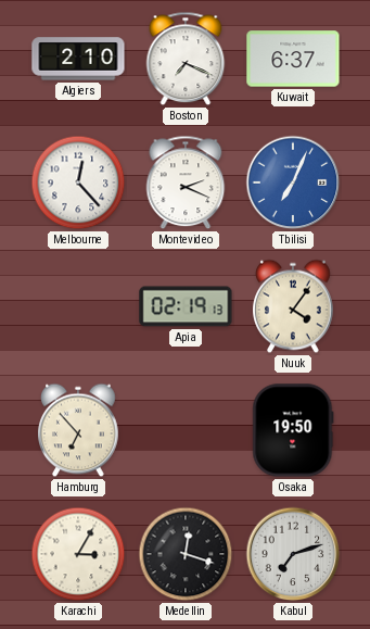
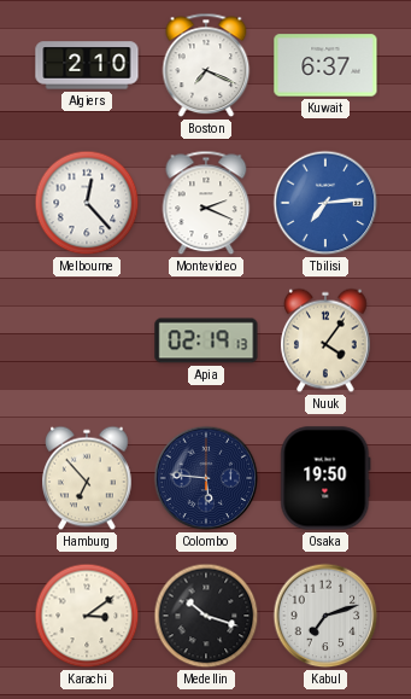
Tbilisi: 7:04 -> 7:14
Colombo: none -> 5:46
Karachi: 3:05 -> 3:09
Medellin: 12:18 -> 10:18
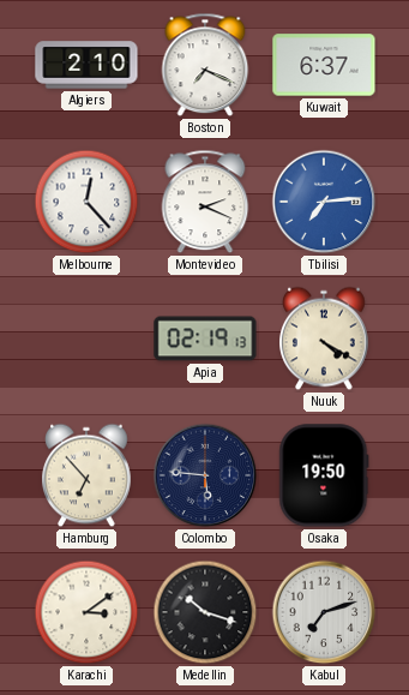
Nuuk: 4:06 -> 4:20
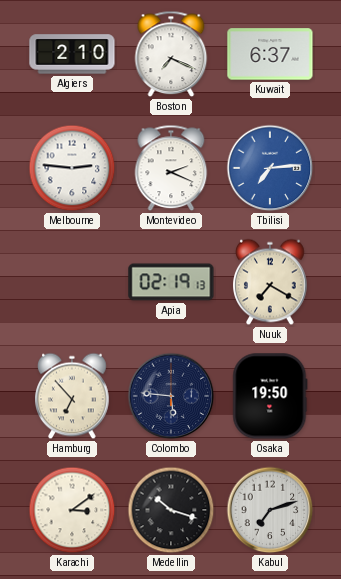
Melbourne: 12:23 -> 2:46
Nuuk: 4:20 -> 7:20
